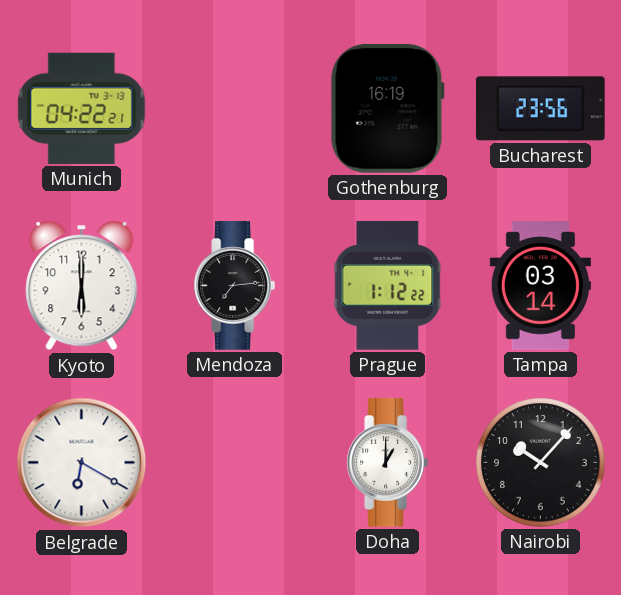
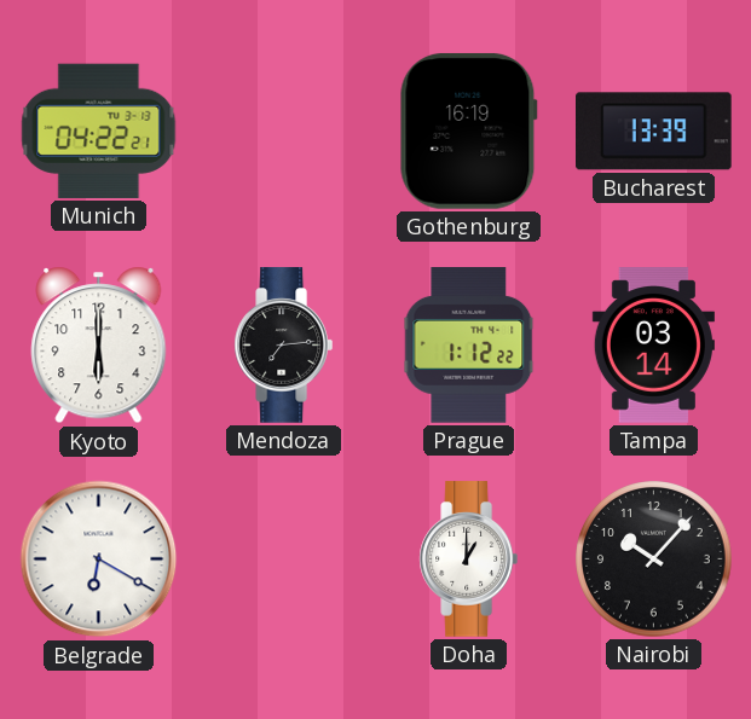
Bucharest: 23:56 -> 13:39
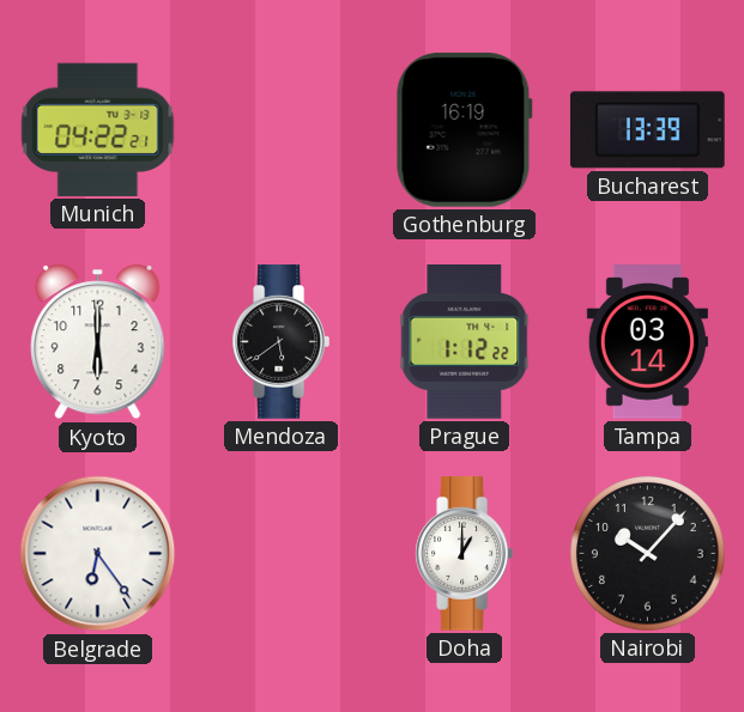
Mendoza: 7:14 -> 5:39
Belgrade: 6:20 -> 6:24
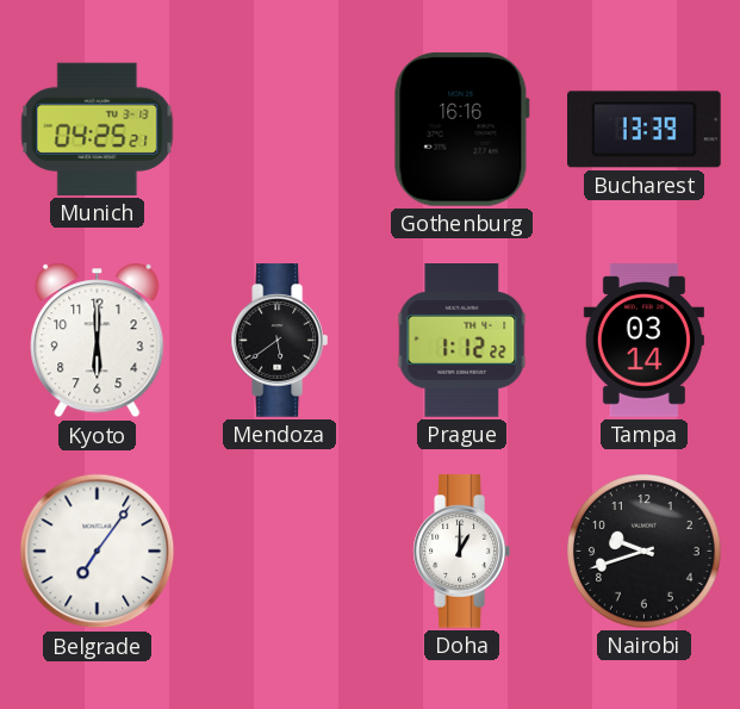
Munich: 04:22 -> 04:25
Gothenburg: 16:19 -> 16:16
Belgrade: 6:24 -> 7:06
Nairobi: 10:07 -> 9:42
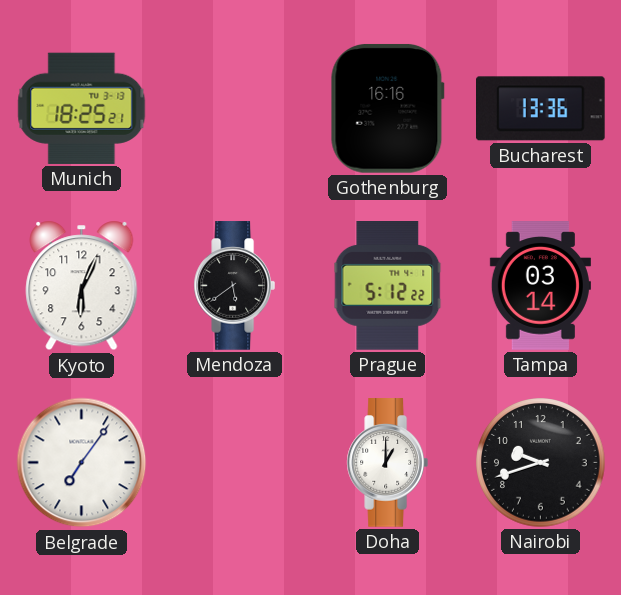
Munich: 04:25 -> 18:25
Bucharest: 13:39 -> 13:36
Kyoto: 6:00 -> 6:04
Prague: 1:12 -> 5:12
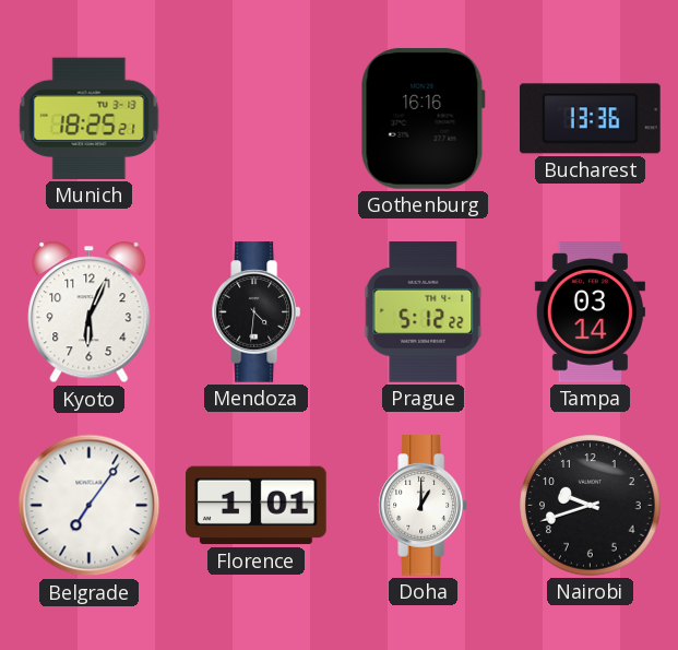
Mendoza: 5:39 -> 4:31
Florence: none -> 1:01
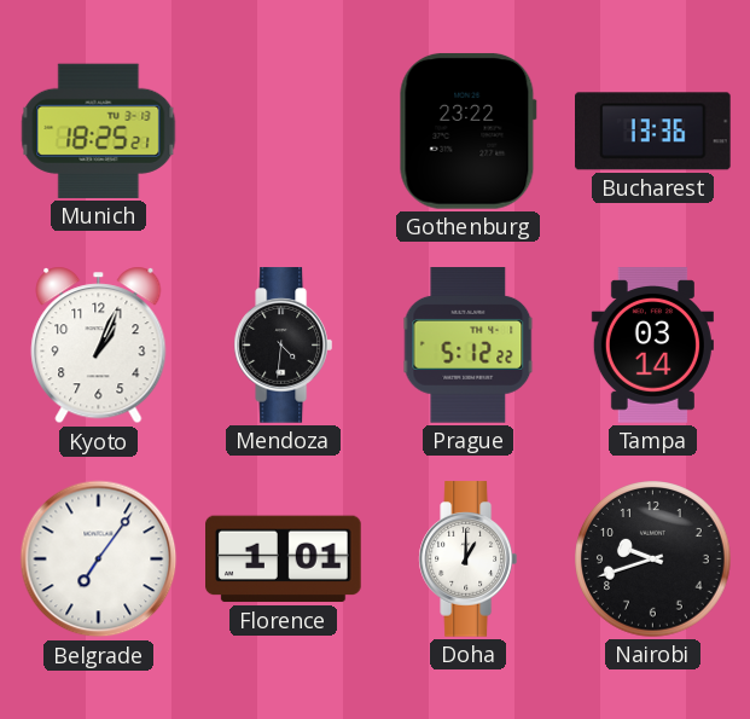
Gothenburg: 16:16 -> 23:22
Kyoto: 6:04 -> 1:04
